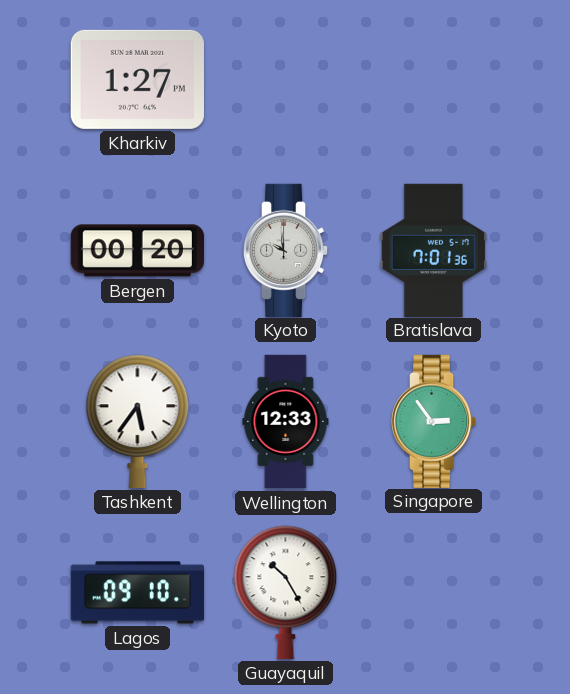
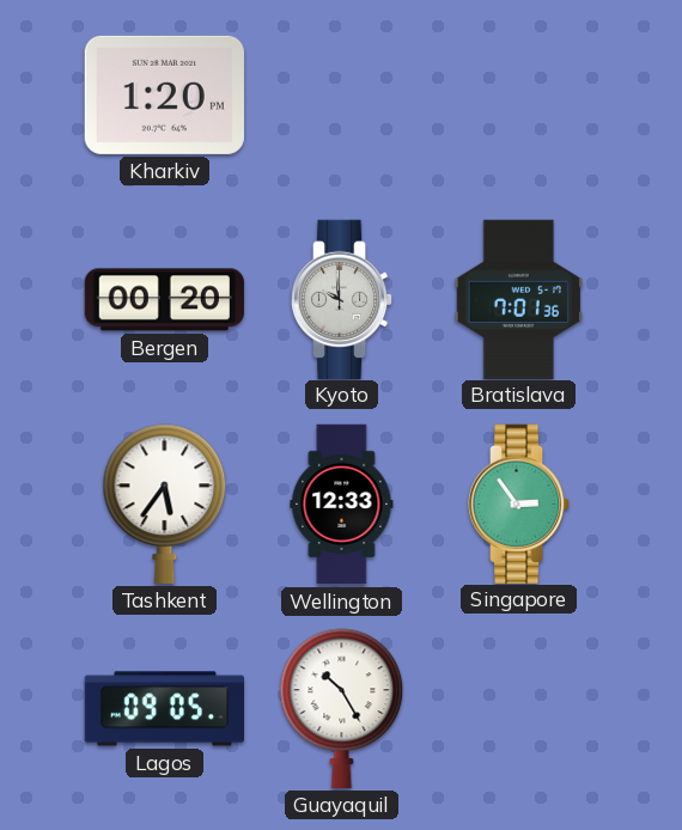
Kharkiv: 1:27 -> 1:20
Lagos: 09:10 -> 09:05
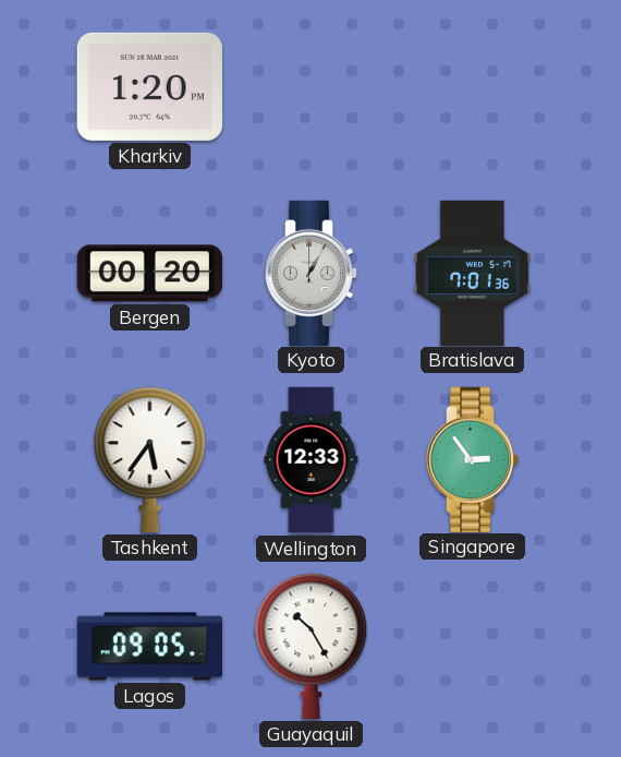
Kyoto: 9:59 -> 1:05
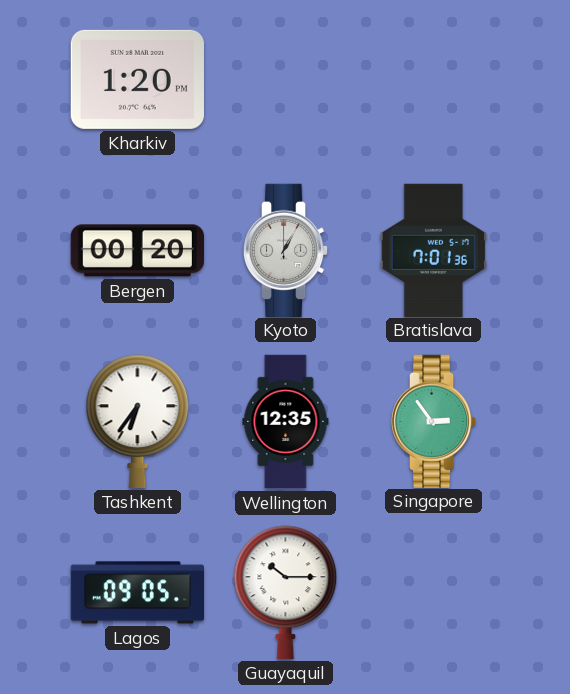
Tashkent: 5:36 -> 6:36
Wellington: 12:33 -> 12:35
Guayaquil: 10:25 -> 10:15
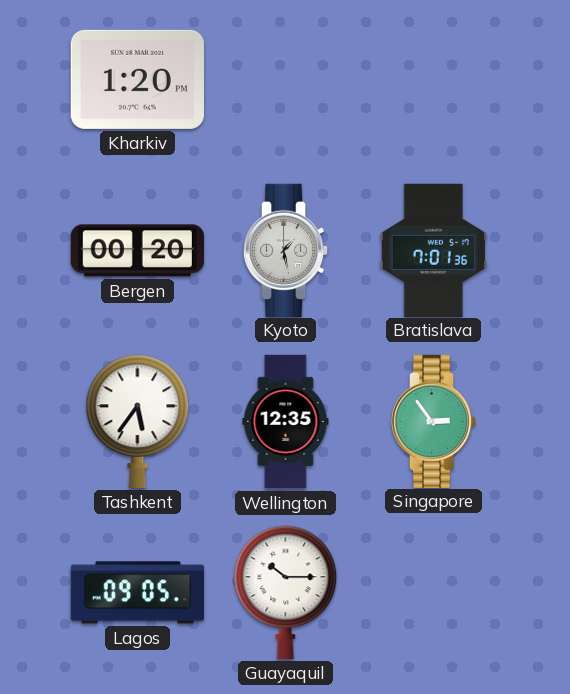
Kyoto: 1:05 -> 1:28
Tashkent: 6:36 -> 5:36
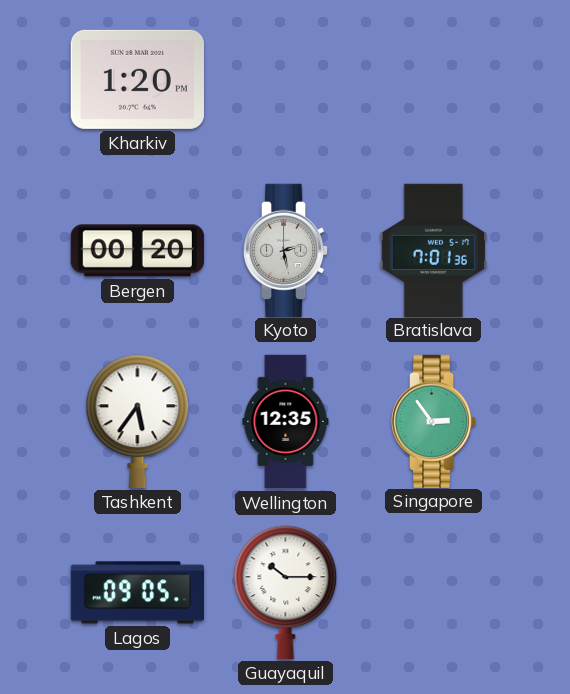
Kyoto: 1:28 -> 2:28
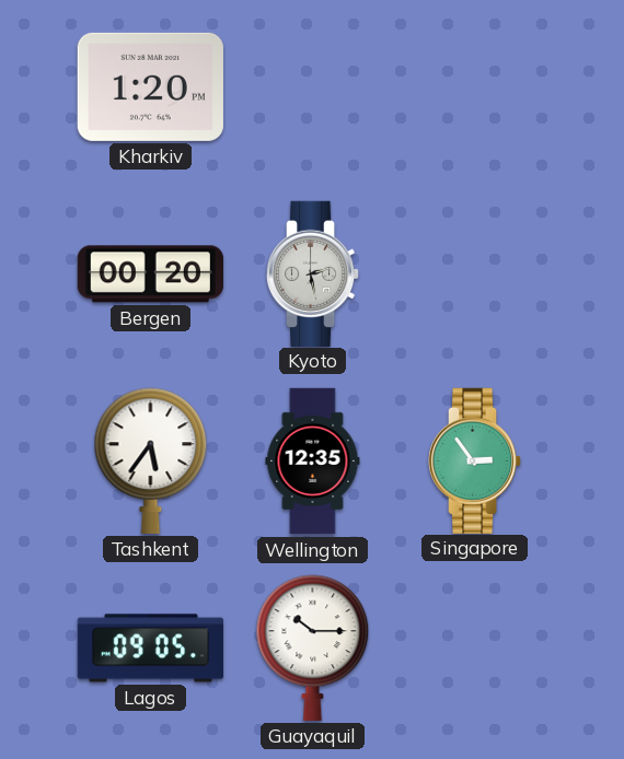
Bratislava: 7:01 -> none
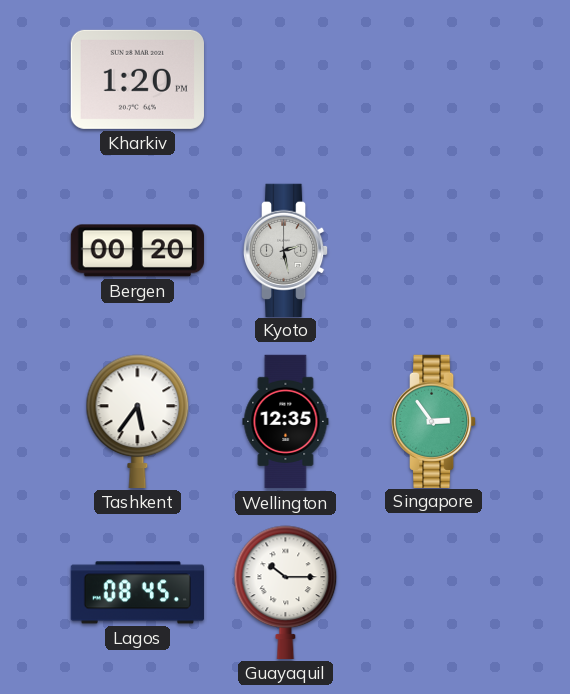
Lagos: 09:05 -> 08:45
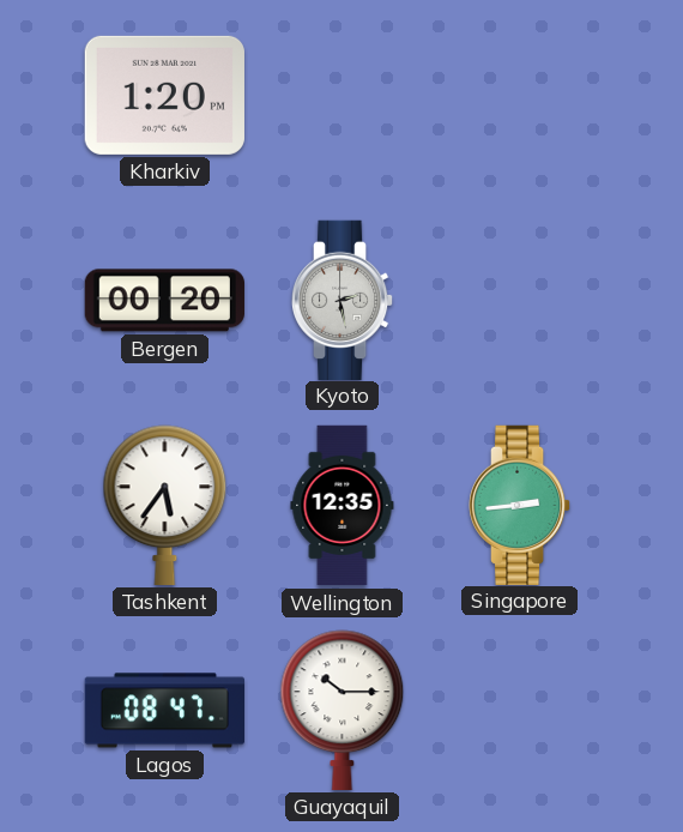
Singapore: 2:54 -> 2:44
Lagos: 08:45 -> 08:47
